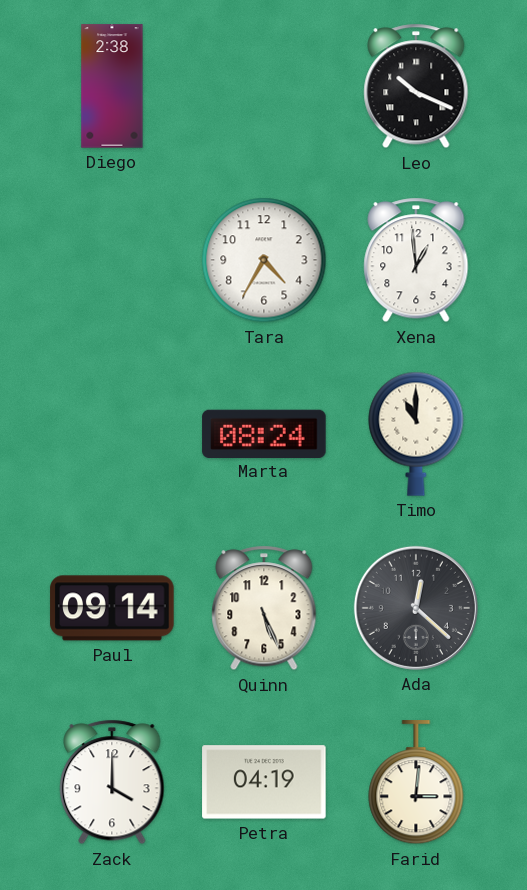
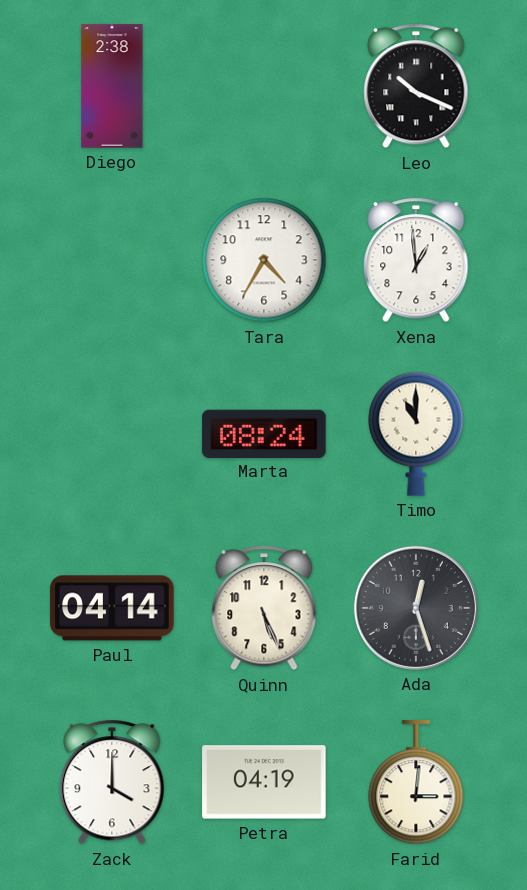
Paul: 09:14 -> 04:14
Ada: 12:22 -> 12:27
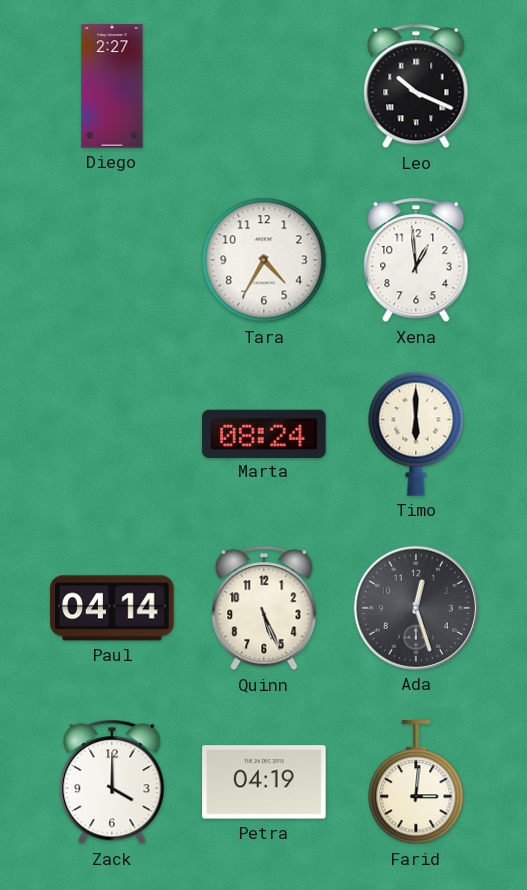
Diego: 2:38 -> 2:27
Timo: 11:00 -> 6:00
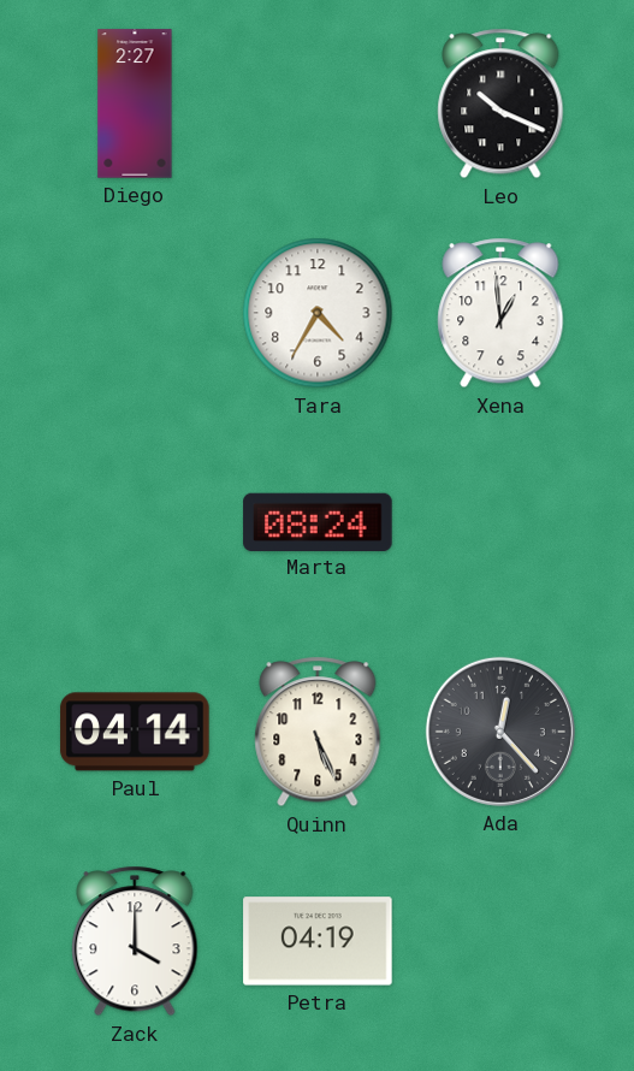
Timo: 6:00 -> none
Ada: 12:27 -> 12:23
Farid: 3:01 -> none
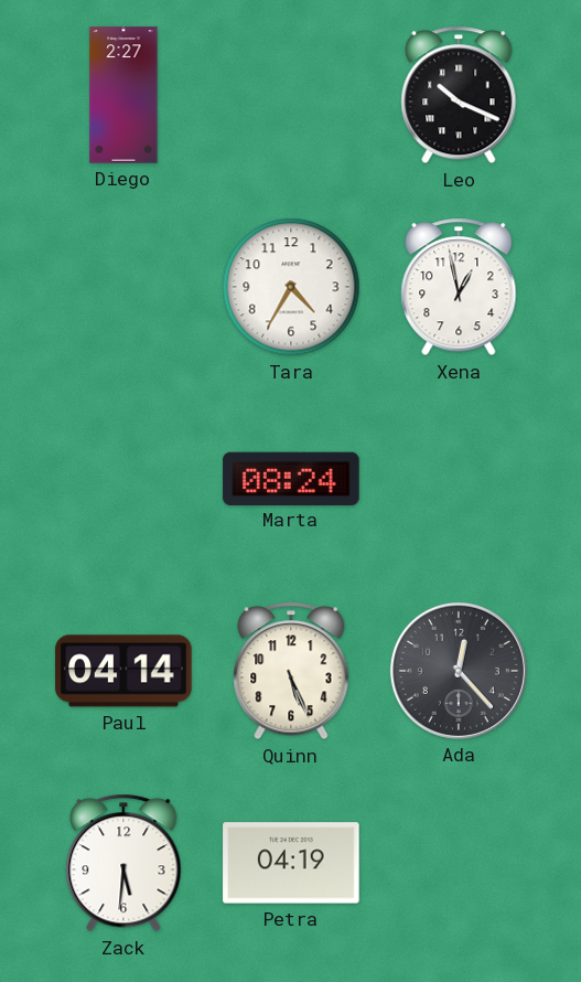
Xena: 12:59 -> 12:58
Zack: 4:00 -> 5:31
